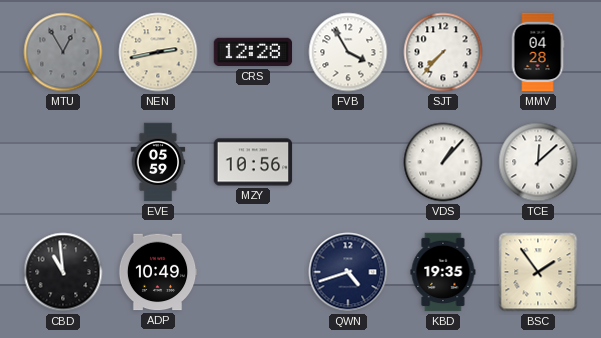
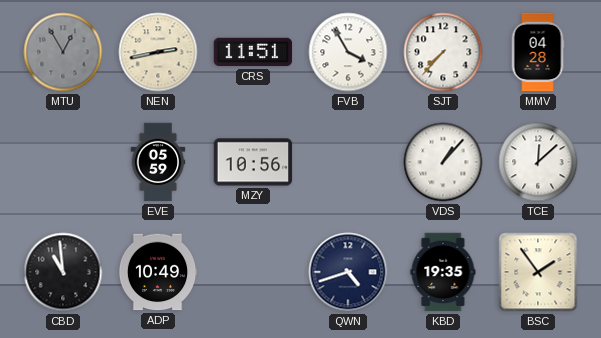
CRS: 12:28 -> 11:51
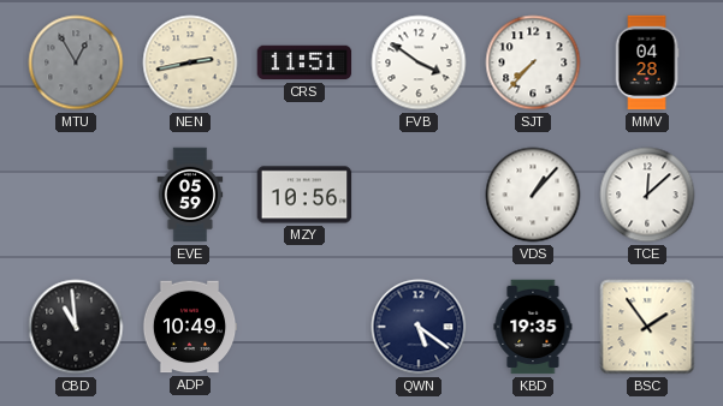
FVB: 3:55 -> 3:51
QWN: 4:42 -> 5:21
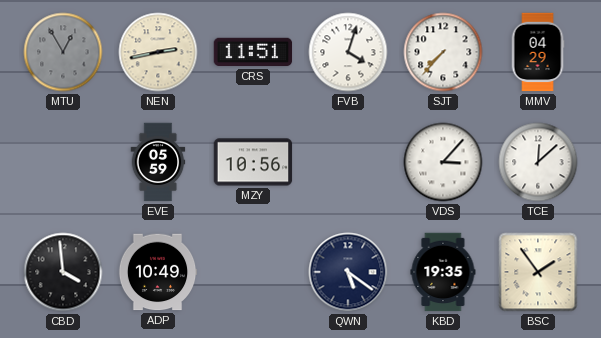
FVB: 3:51 -> 4:03
MMV: 04:28 -> 04:29
VDS: 1:07 -> 3:07
CBD: 10:59 -> 3:59
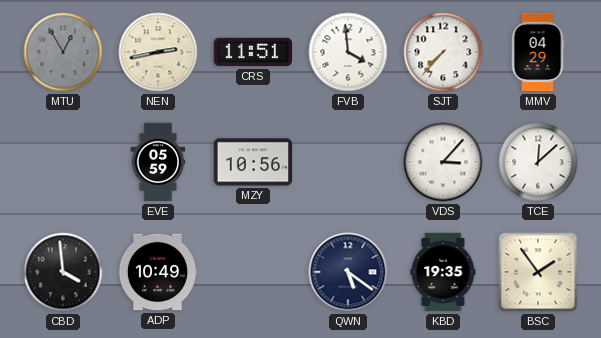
FVB: 4:03 -> 3:59
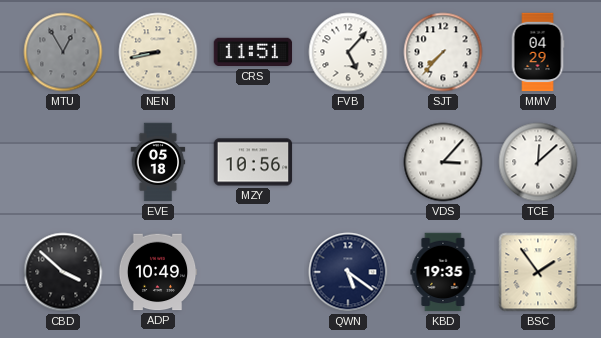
NEN: 2:43 -> 8:43
FVB: 3:59 -> 5:07
EVE: 05:59 -> 05:18
CBD: 3:59 -> 3:52
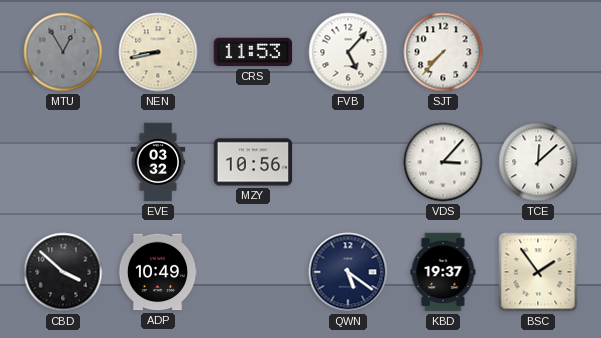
CRS: 11:51 -> 11:53
MMV: 04:29 -> none
EVE: 05:18 -> 03:32
KBD: 19:35 -> 19:37
